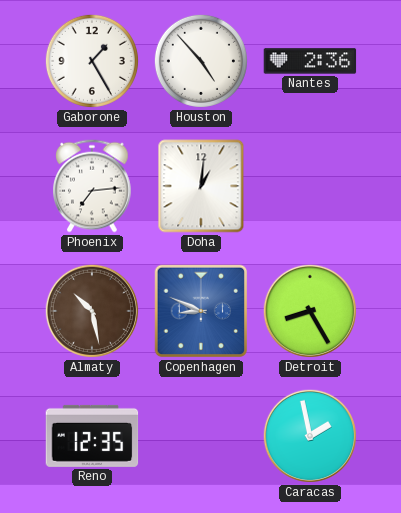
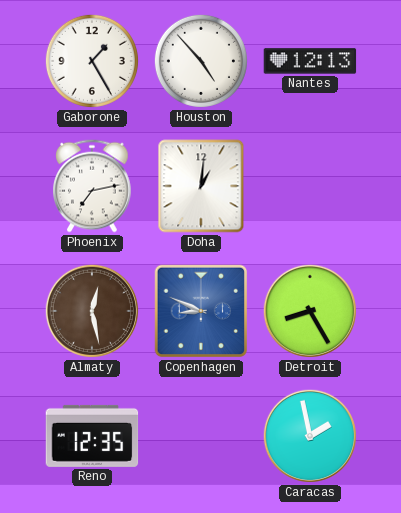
Nantes: 2:36 -> 12:13
Phoenix: 7:14 -> 7:13
Almaty: 10:28 -> 12:28
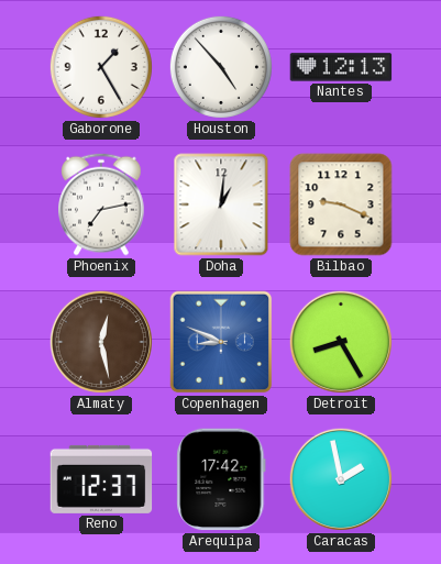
Bilbao: none -> 9:19
Reno: 12:35 -> 12:37
Arequipa: none -> 17:42
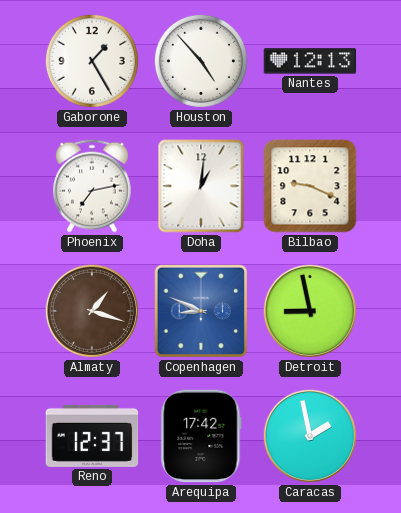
Almaty: 12:28 -> 1:18
Detroit: 8:25 -> 8:58
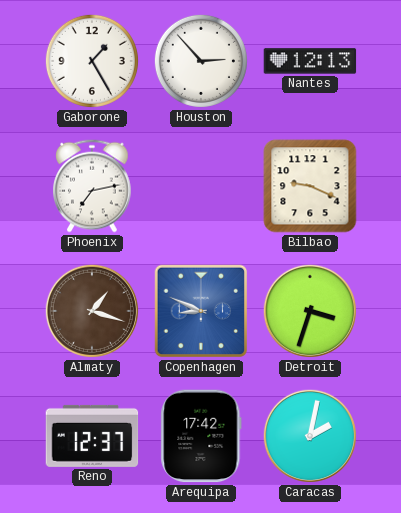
Houston: 4:53 -> 2:53
Doha: 1:01 -> none
Detroit: 8:58 -> 3:33
Caracas: 1:58 -> 2:02
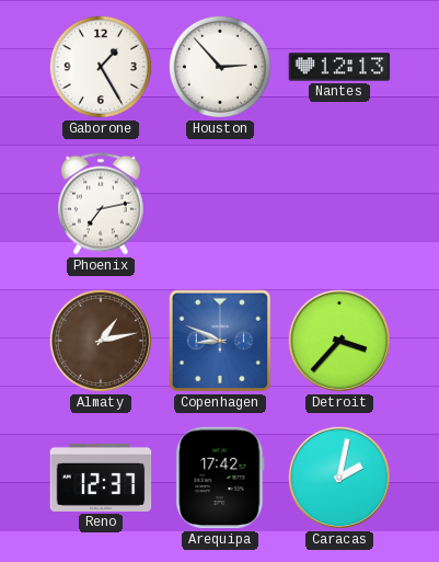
Bilbao: 9:19 -> none
Almaty: 1:18 -> 1:13
Detroit: 3:33 -> 3:37
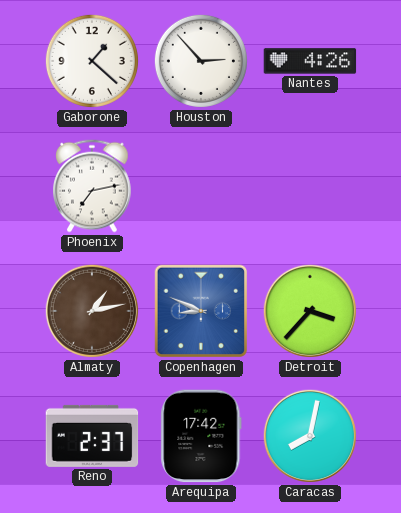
Gaborone: 1:25 -> 1:22
Nantes: 12:13 -> 4:26
Reno: 12:37 -> 2:37
Caracas: 2:02 -> 8:02
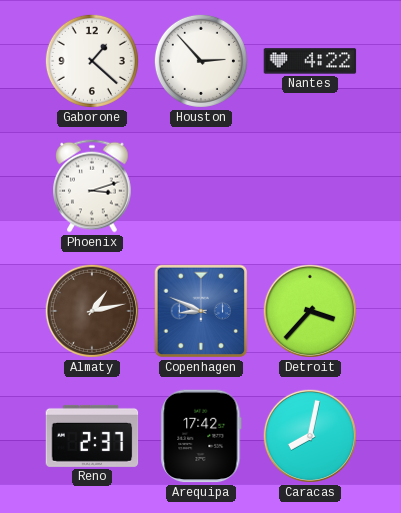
Nantes: 4:26 -> 4:22
Phoenix: 7:13 -> 3:12
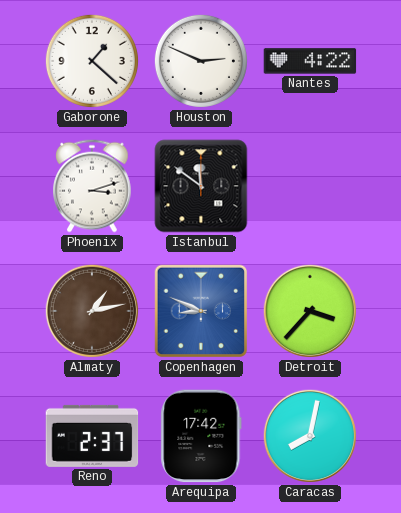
Houston: 2:53 -> 2:49
Istanbul: none -> 11:51
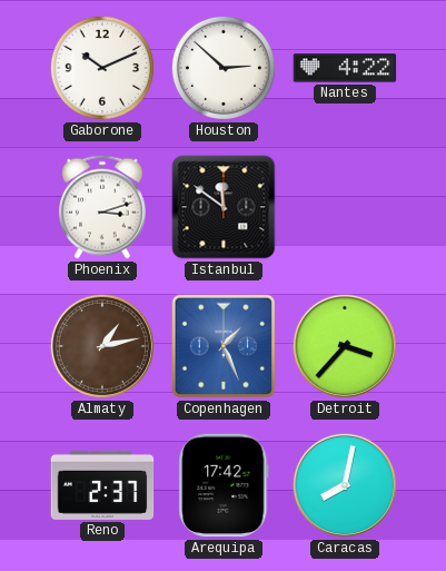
Gaborone: 1:22 -> 10:11
Houston: 2:49 -> 2:52
Copenhagen: 8:49 -> 1:26
